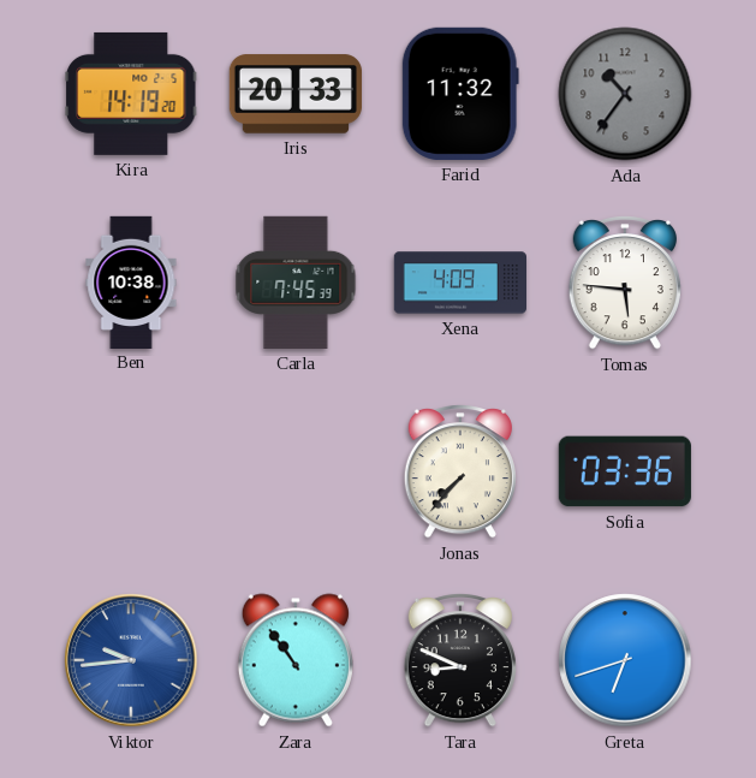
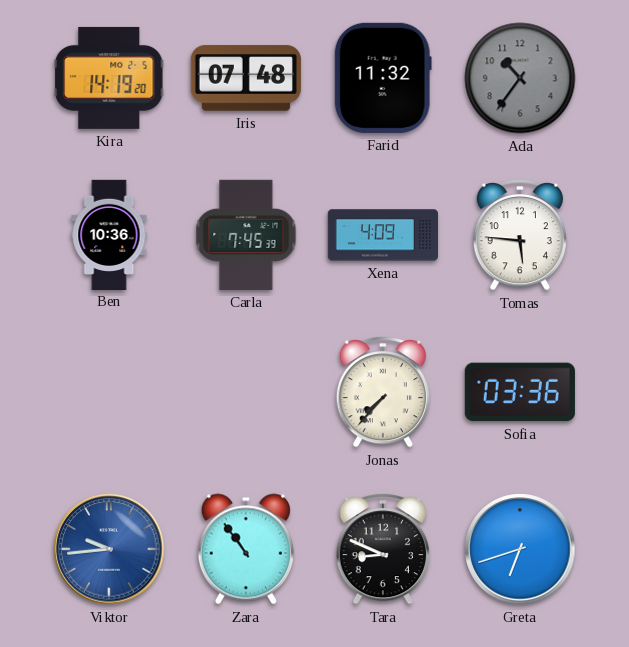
Iris: 20:33 -> 07:48
Ben: 10:38 -> 10:36
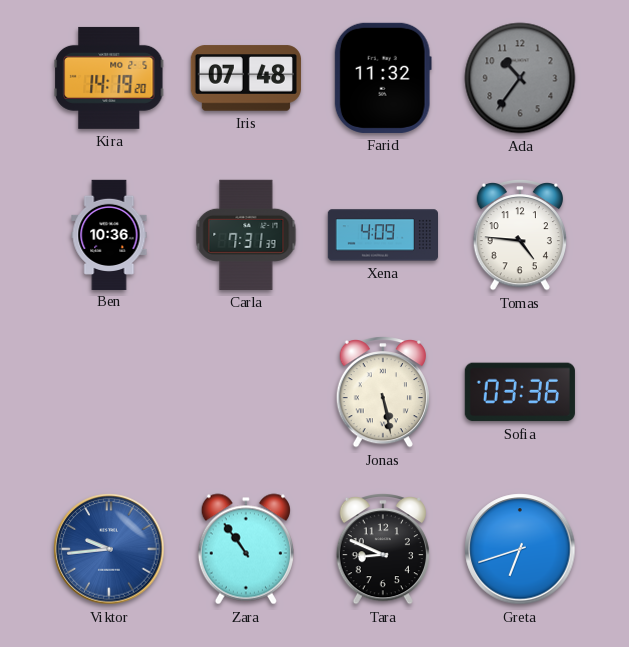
Carla: 7:45 -> 7:31
Tomas: 5:46 -> 4:46
Jonas: 7:37 -> 5:28
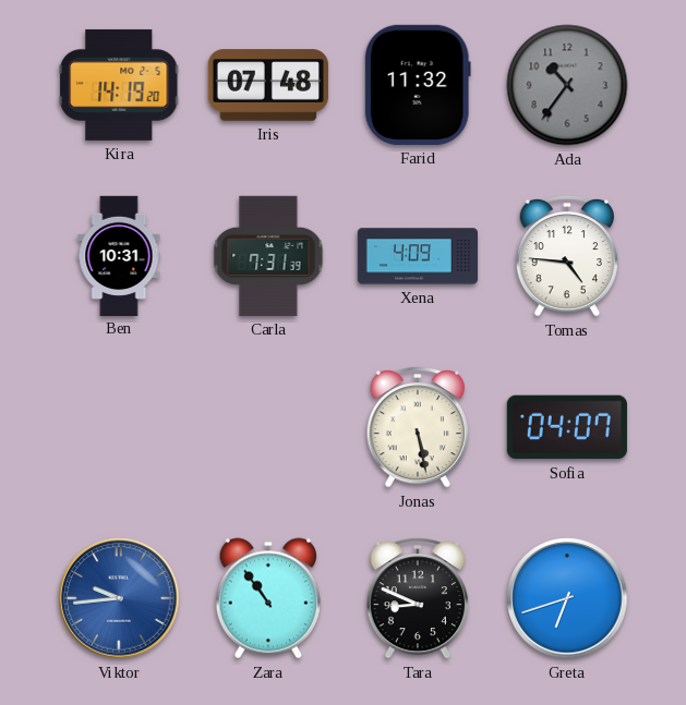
Ben: 10:36 -> 10:31
Sofia: 03:36 -> 04:07
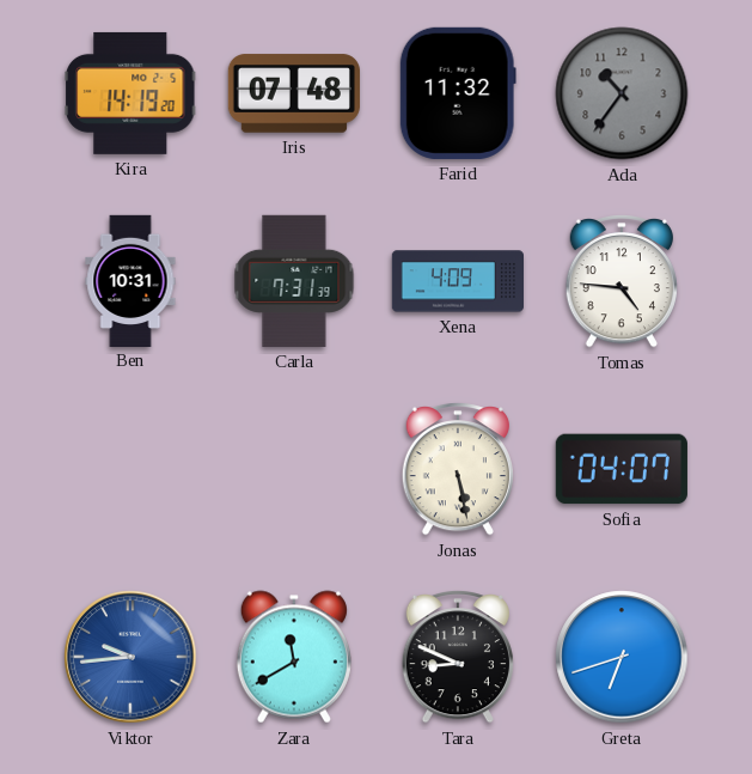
Zara: 10:54 -> 11:40
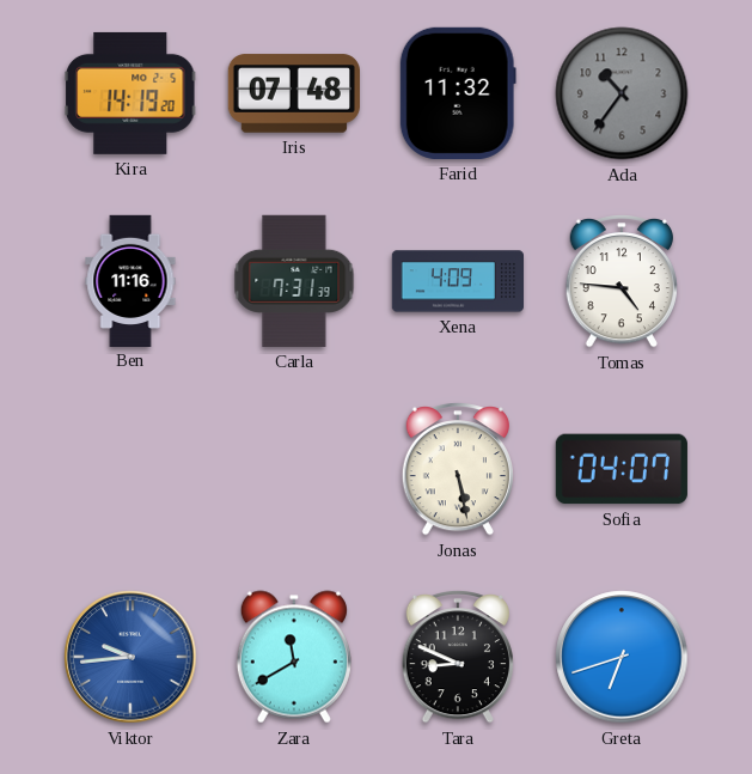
Ben: 10:31 -> 11:16
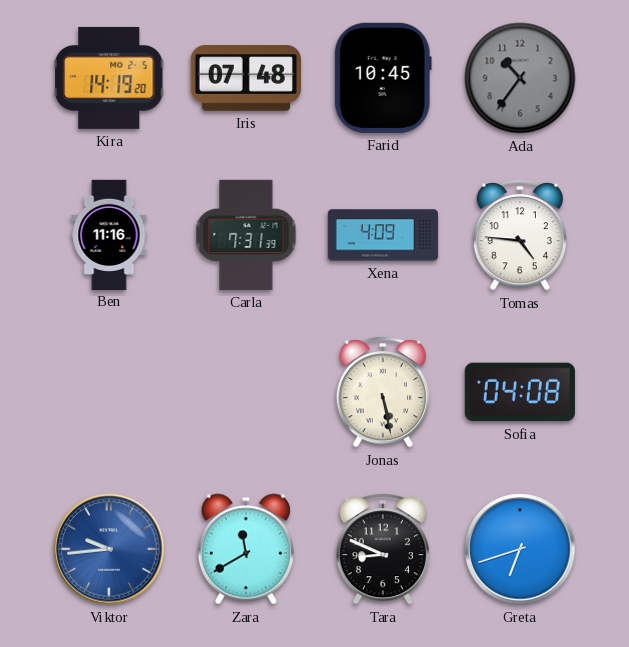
Farid: 11:32 -> 10:45
Sofia: 04:07 -> 04:08
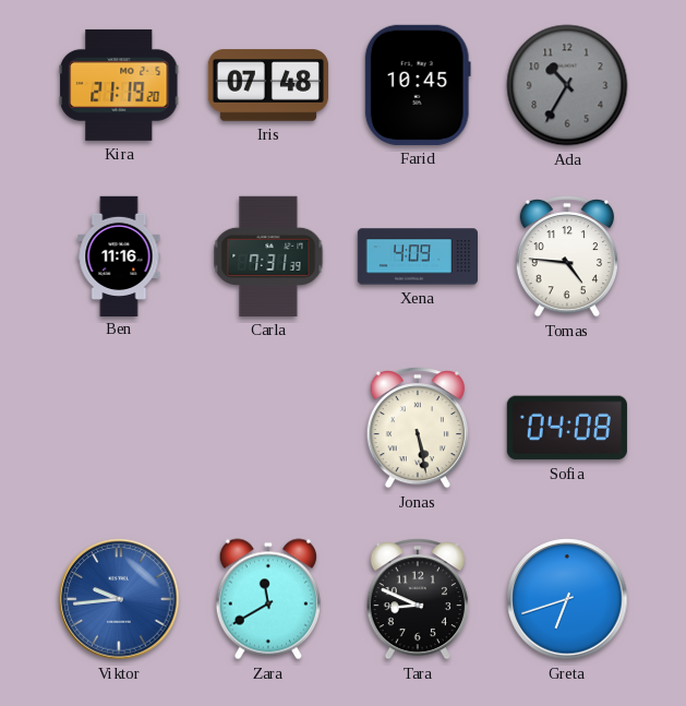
Kira: 14:19 -> 21:19
Ada: 10:36 -> 10:35
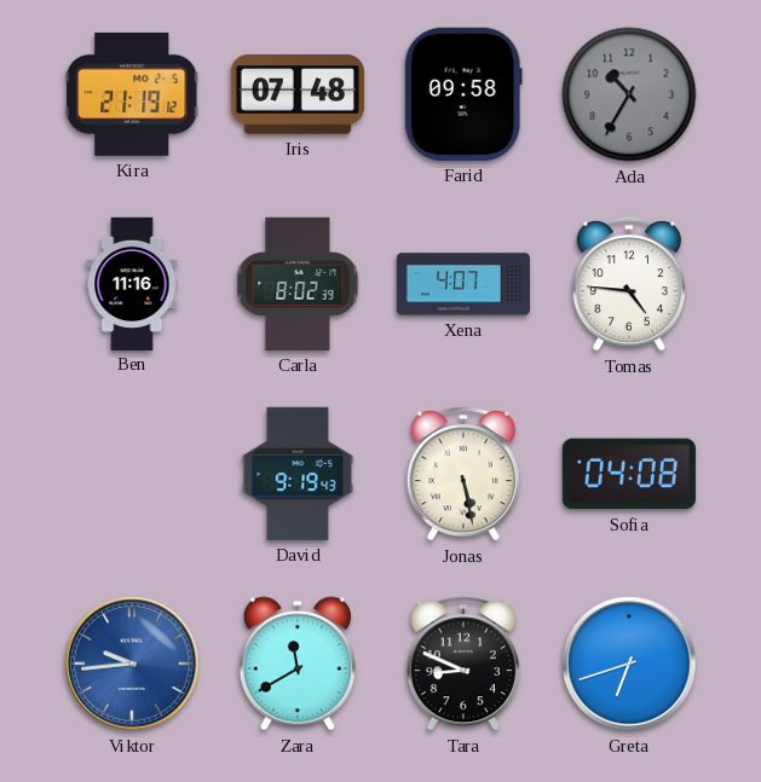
Kira: 21:19:20 -> 21:19:12
Farid: 10:45 -> 09:58
Carla: 7:31 -> 8:02
Xena: 4:09 -> 4:07
David: none -> 9:19
